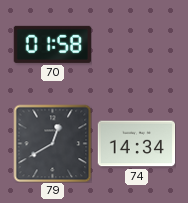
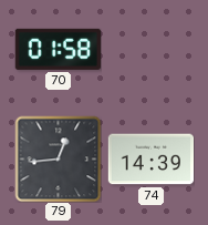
79: 12:40 -> 12:44
74: 14:34 -> 14:39
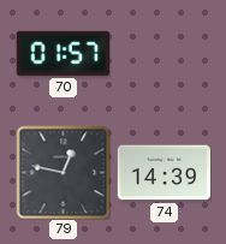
70: 01:58 -> 01:57
79: 12:44 -> 12:47
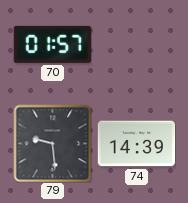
79: 12:47 -> 9:29
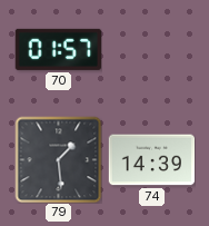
79: 9:29 -> 1:29
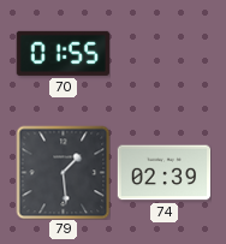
70: 01:57 -> 01:55
74: 14:39 -> 02:39
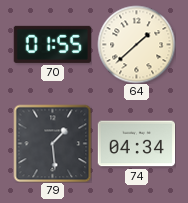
64: none -> 1:38
74: 02:39 -> 04:34
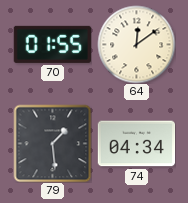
64: 1:38 -> 12:09
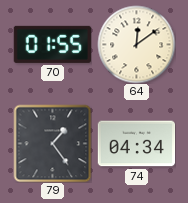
79: 1:29 -> 1:24
